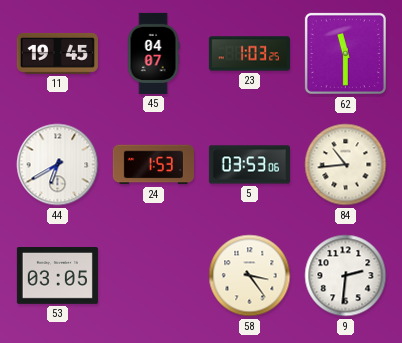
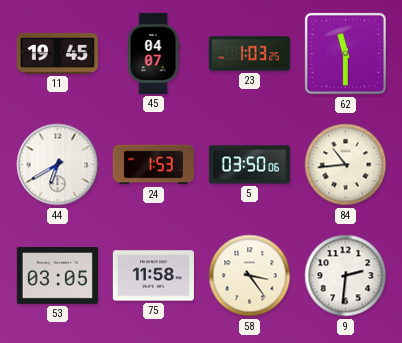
5: 03:53 -> 03:50
75: none -> 11:58
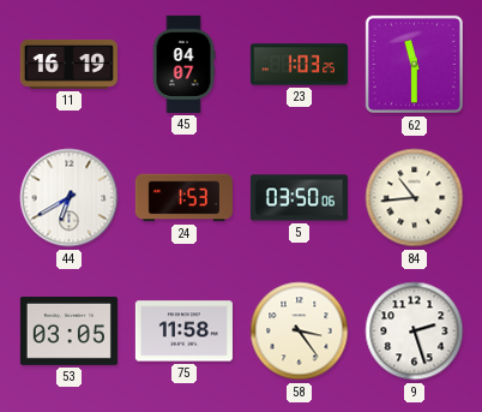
11: 19:45 -> 16:19
9: 2:31 -> 2:27
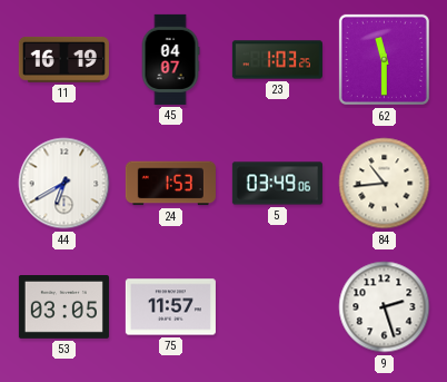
5: 03:50 -> 03:49
75: 11:58 -> 11:57
58: 3:24 -> none
